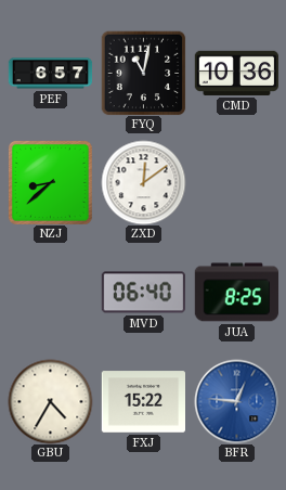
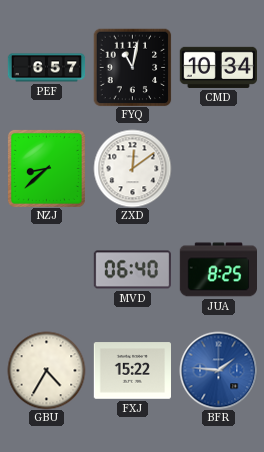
CMD: 10:36 -> 10:34
BFR: 12:46 -> 1:46
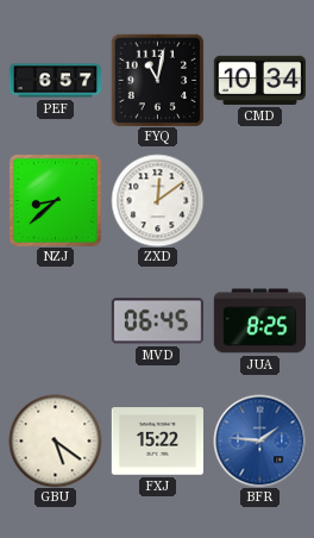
MVD: 06:40 -> 06:45
GBU: 4:35 -> 5:21
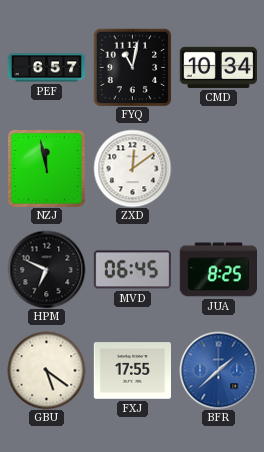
NZJ: 8:38 -> 11:58
HPM: none -> 6:49
FXJ: 15:22 -> 17:55
BFR: 1:46 -> 1:38
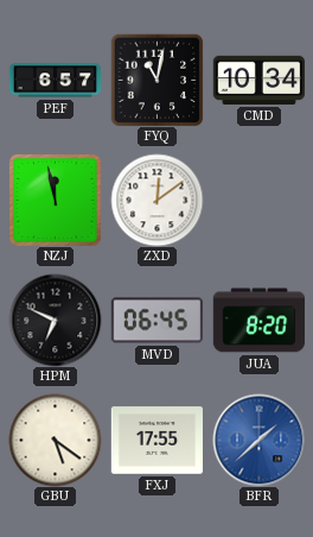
JUA: 8:25 -> 8:20
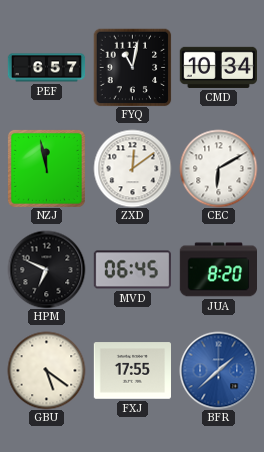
CEC: none -> 6:10
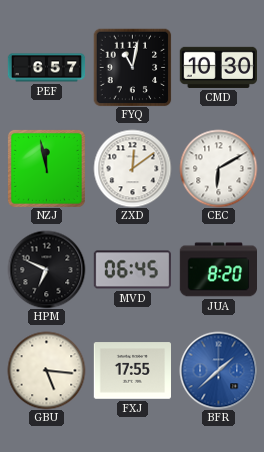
CMD: 10:34 -> 10:30
GBU: 5:21 -> 5:16
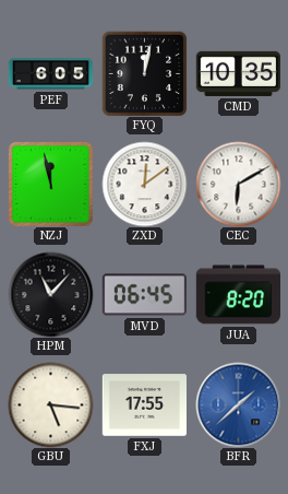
PEF: 6:57 -> 6:05
FYQ: 11:02 -> 12:02
CMD: 10:30 -> 10:35
HPM: 6:49 -> 11:07
